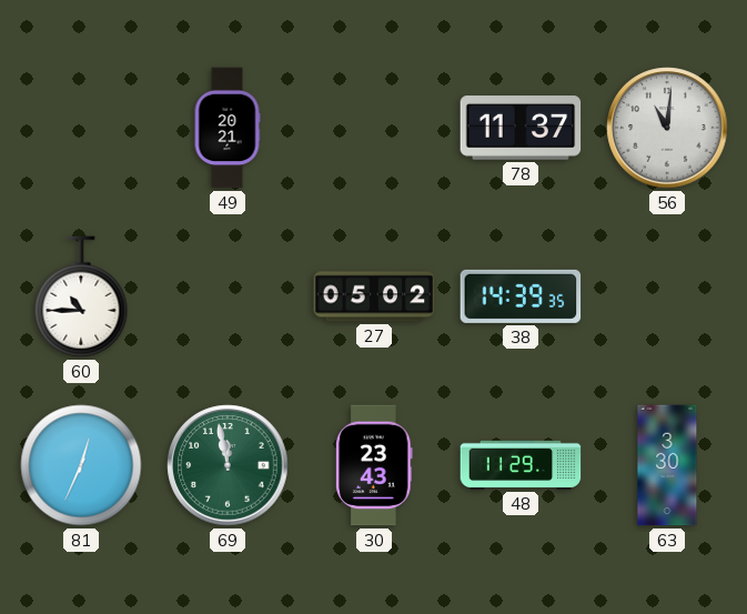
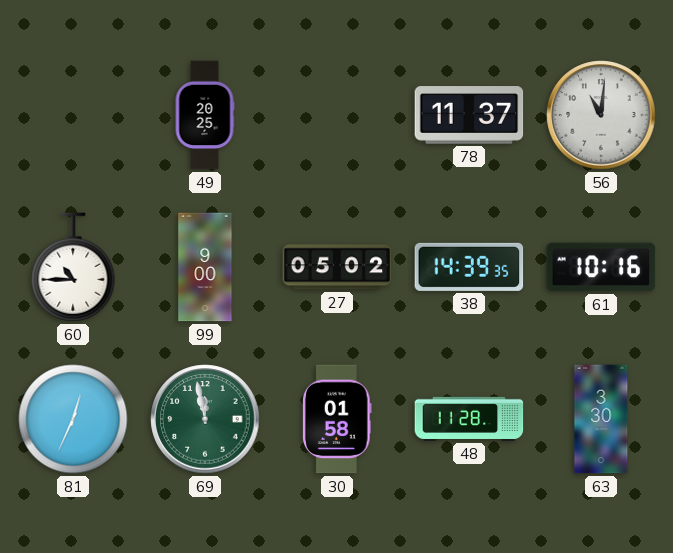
49: 20:21 -> 20:25
99: none -> 9:00
61: none -> 10:16
30: 23:43 -> 01:58
48: 11:29 -> 11:28
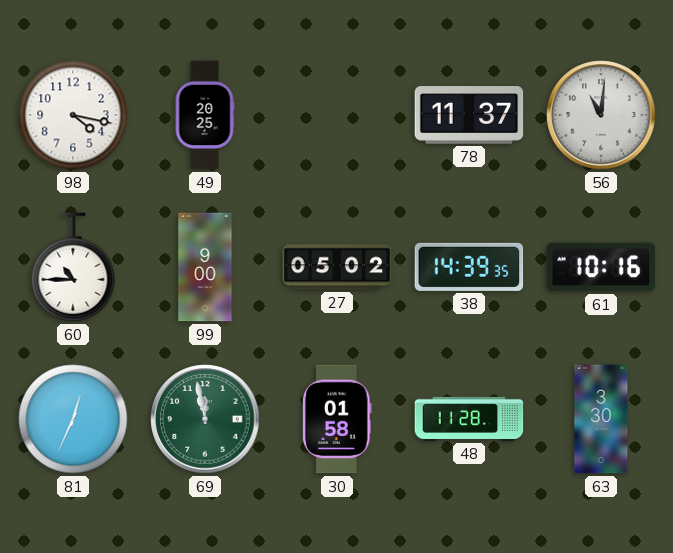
98: none -> 4:17
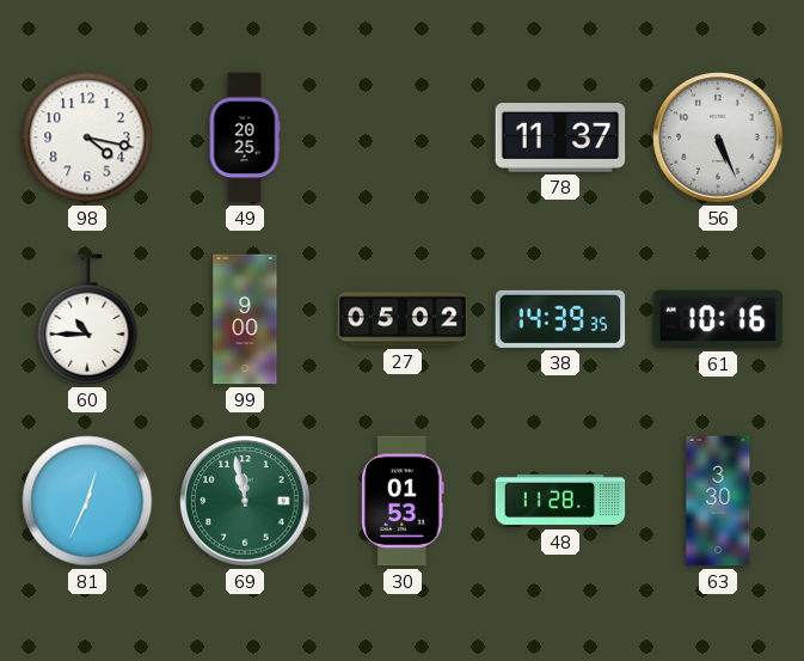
56: 11:01 -> 5:26
30: 01:58 -> 01:53
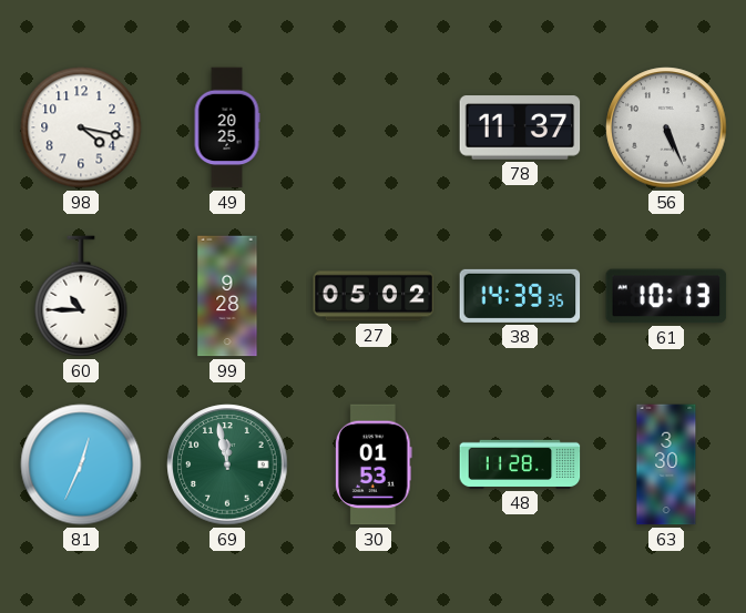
99: 9:00 -> 9:28
61: 10:16 -> 10:13
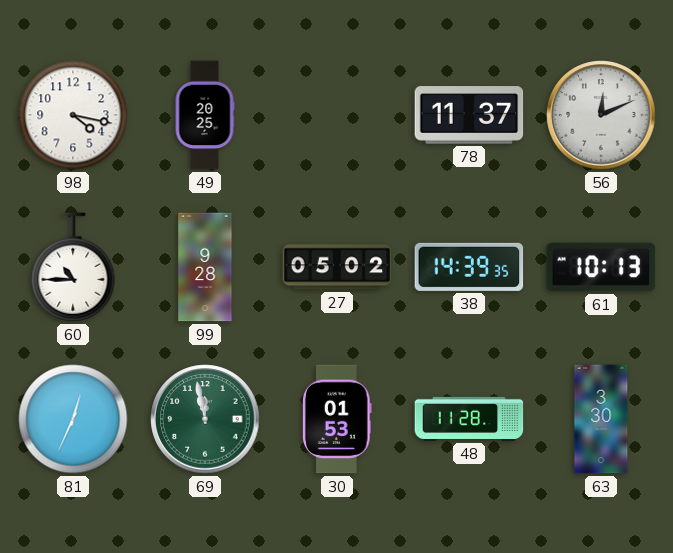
56: 5:26 -> 12:11
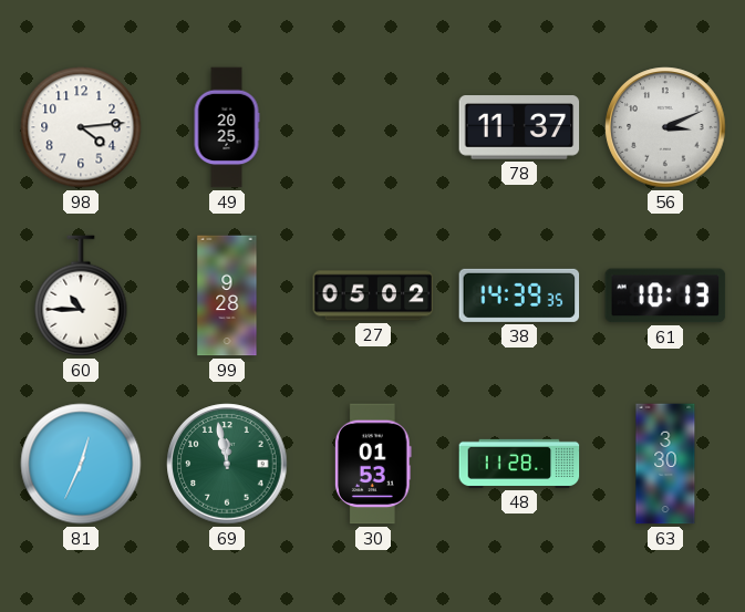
98: 4:17 -> 4:14
56: 12:11 -> 3:11
